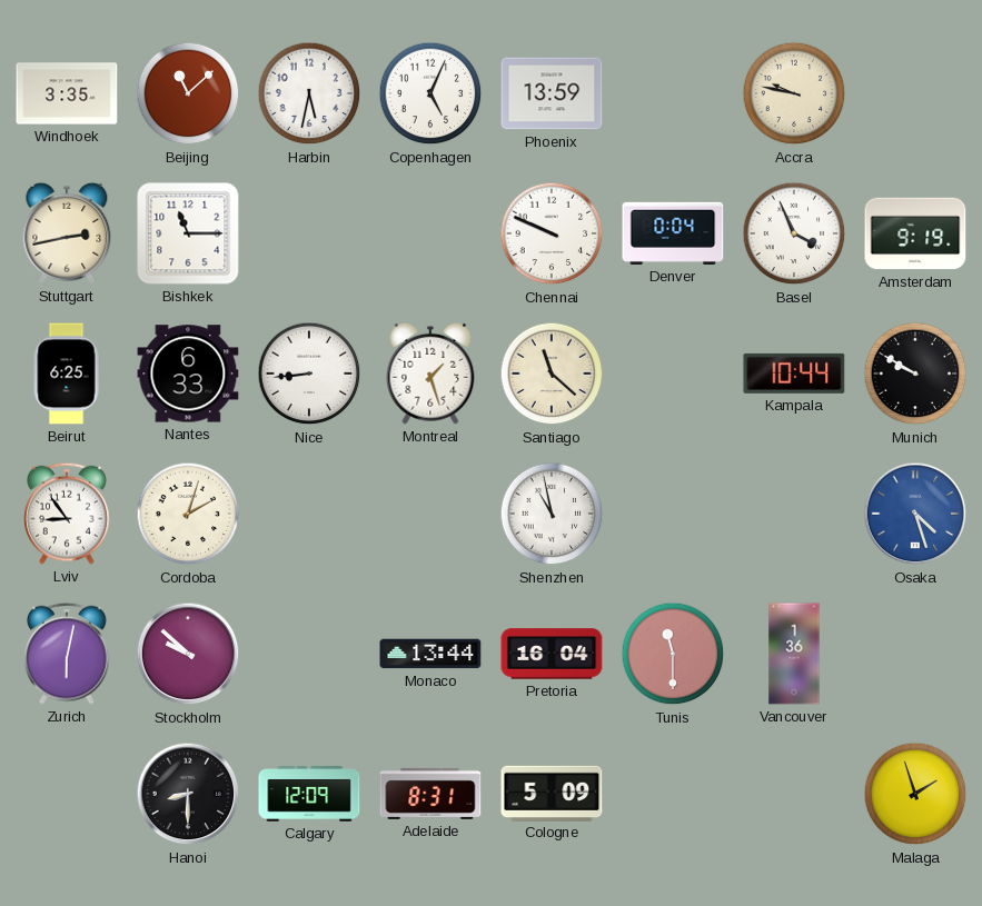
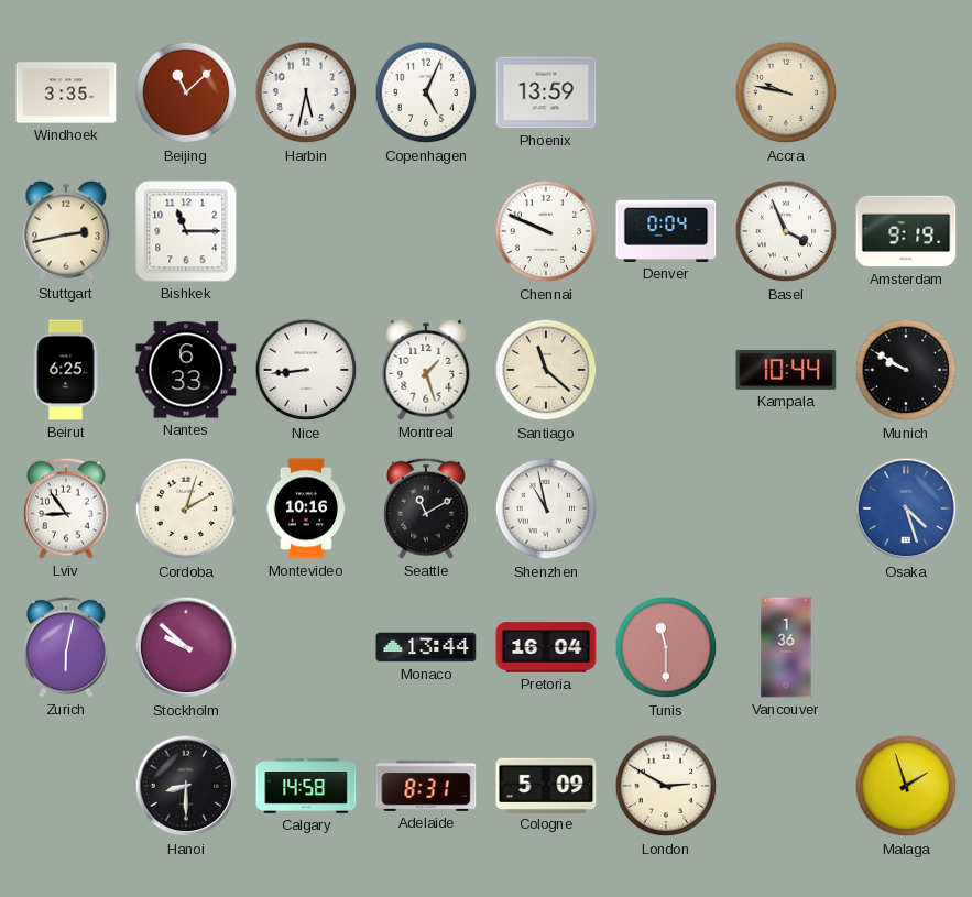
Montevideo: none -> 10:16
Seattle: none -> 11:10
Calgary: 12:09 -> 14:58
London: none -> 2:50
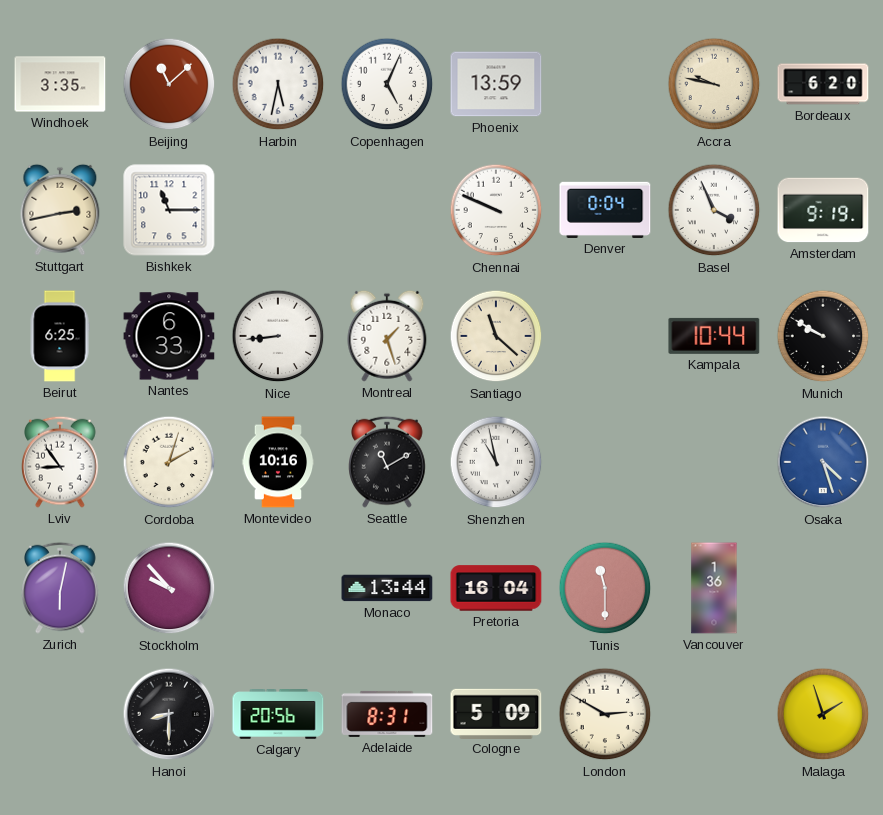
Bordeaux: none -> 6:20
Stockholm: 9:52 -> 9:53
Calgary: 14:58 -> 20:56
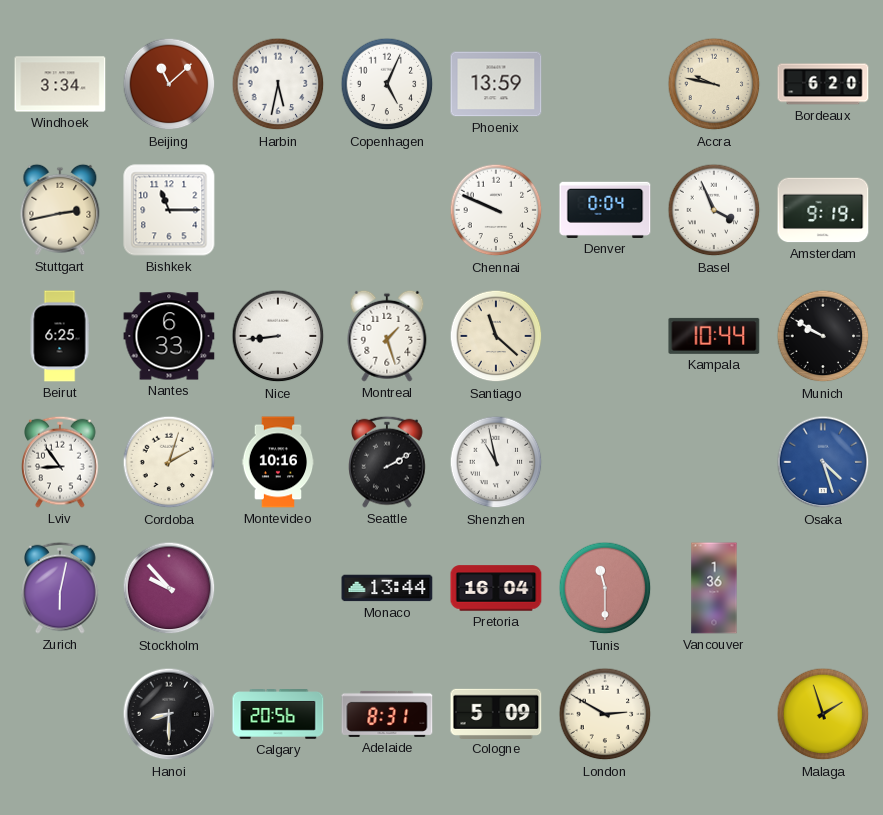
Windhoek: 3:35 -> 3:34
Seattle: 11:10 -> 2:10
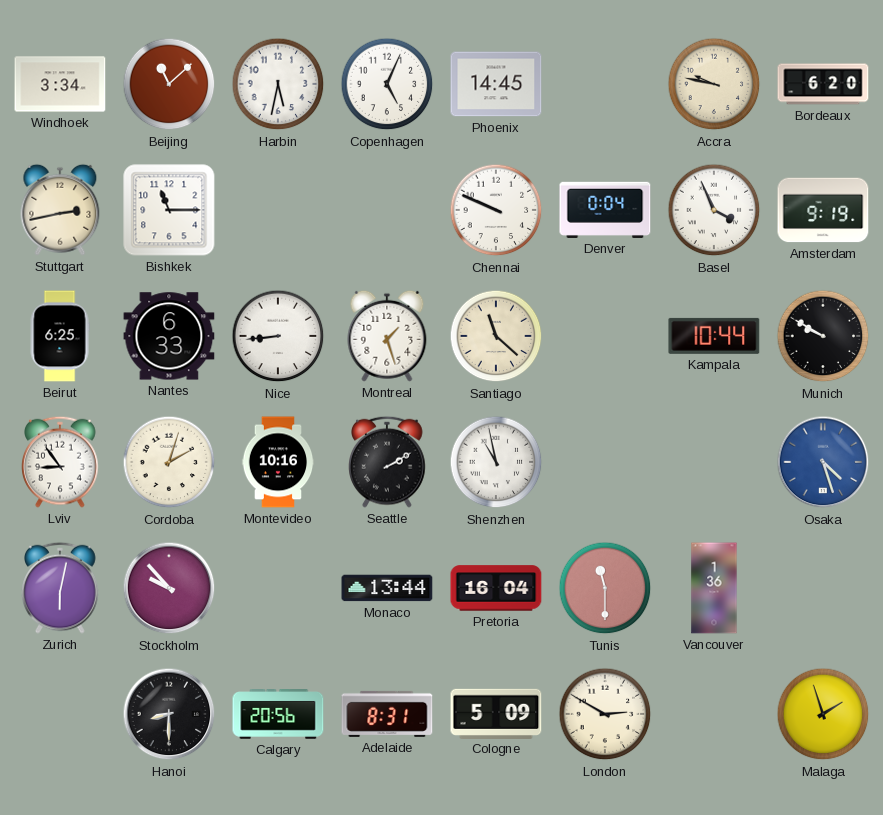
Phoenix: 13:59 -> 14:45
